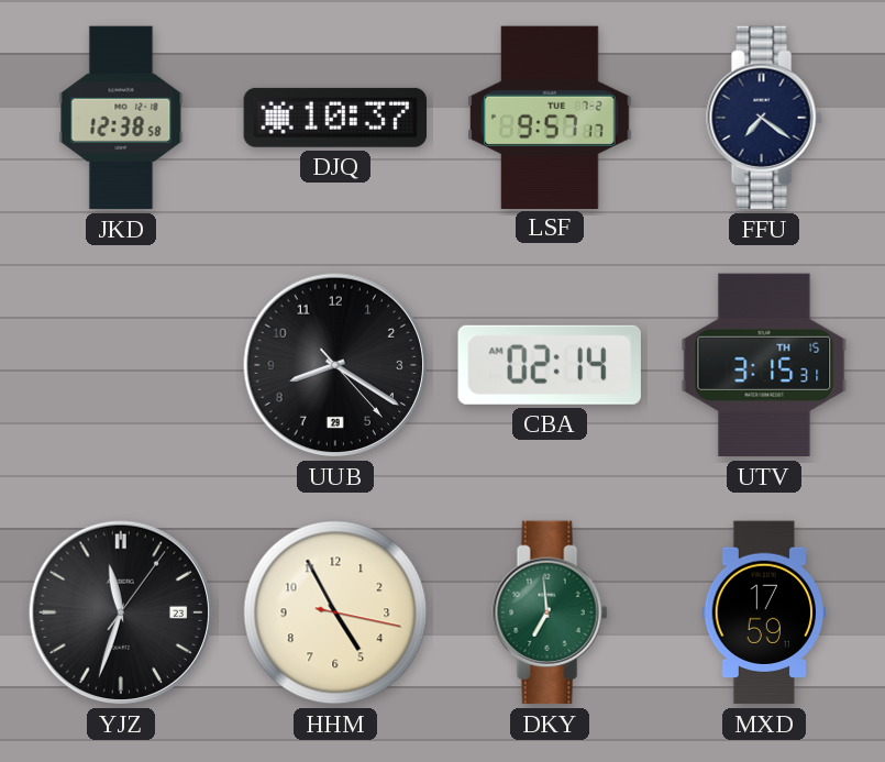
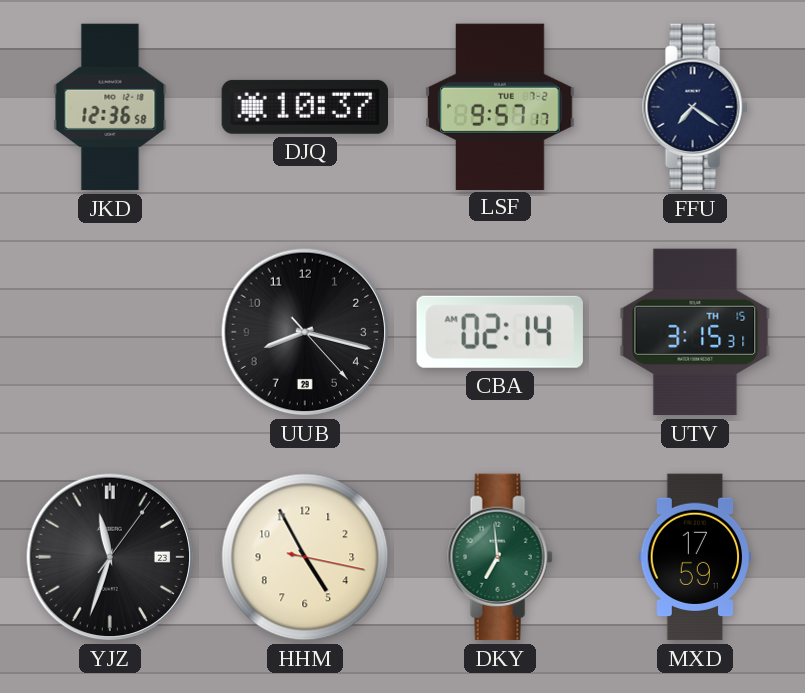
JKD: 12:38 -> 12:36
UUB: 8:20 -> 8:17
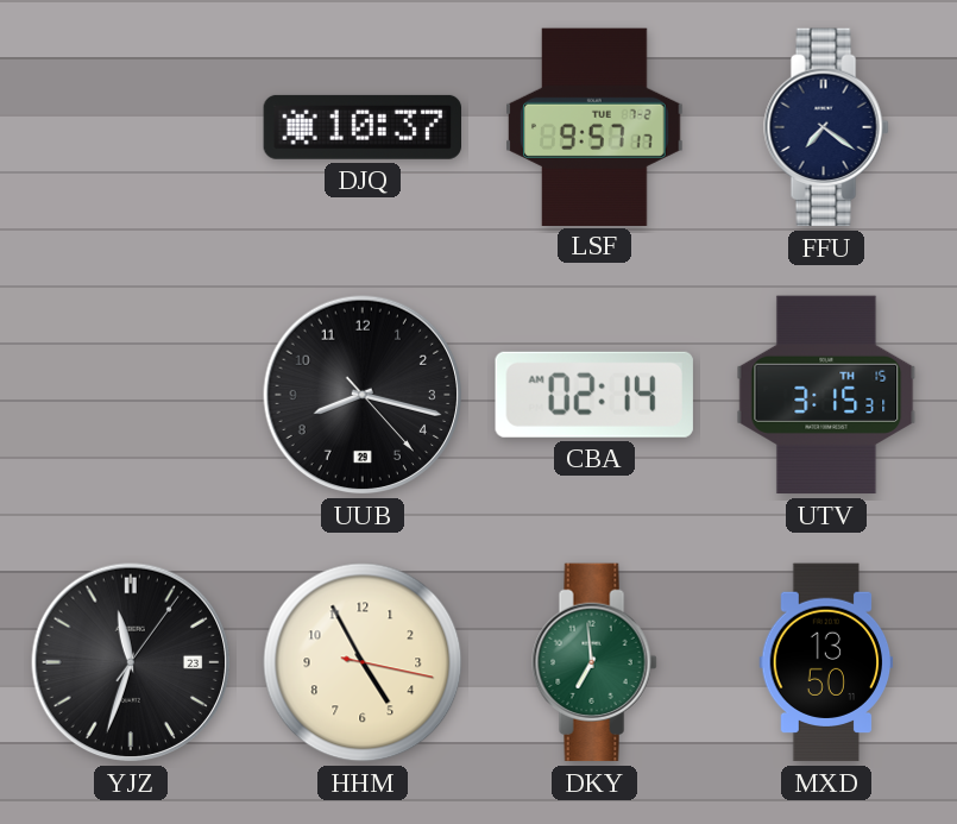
JKD: 12:36 -> none
MXD: 17:59 -> 13:50
